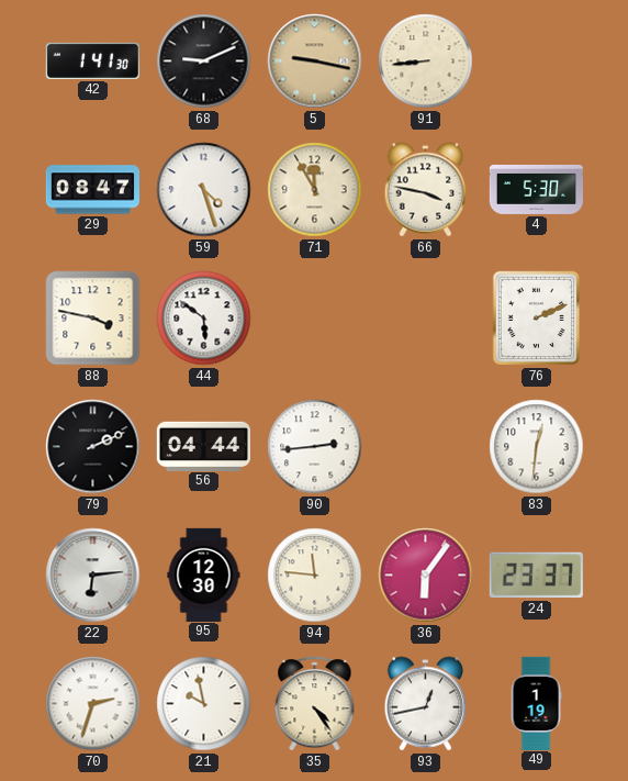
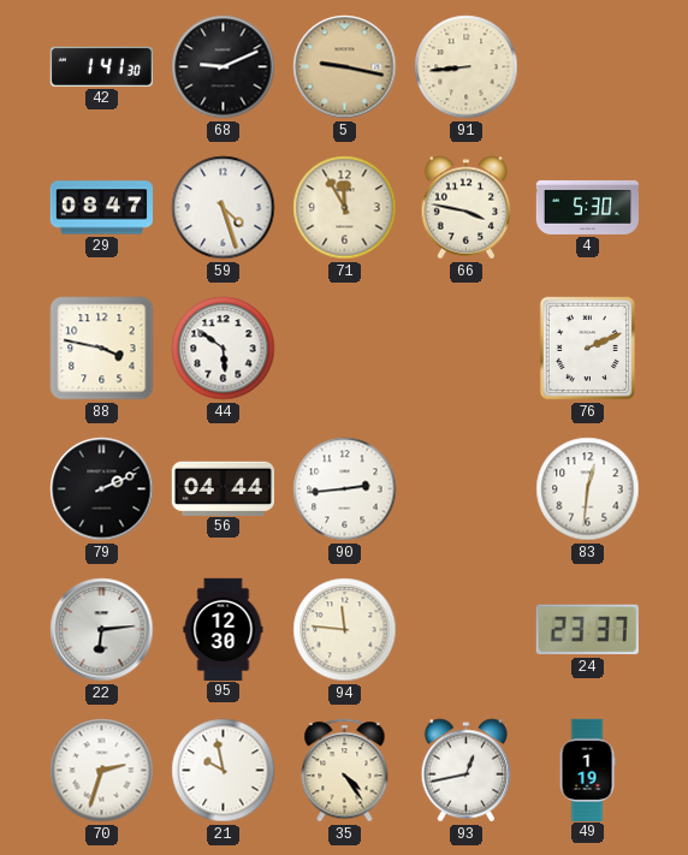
36: 6:06 -> none
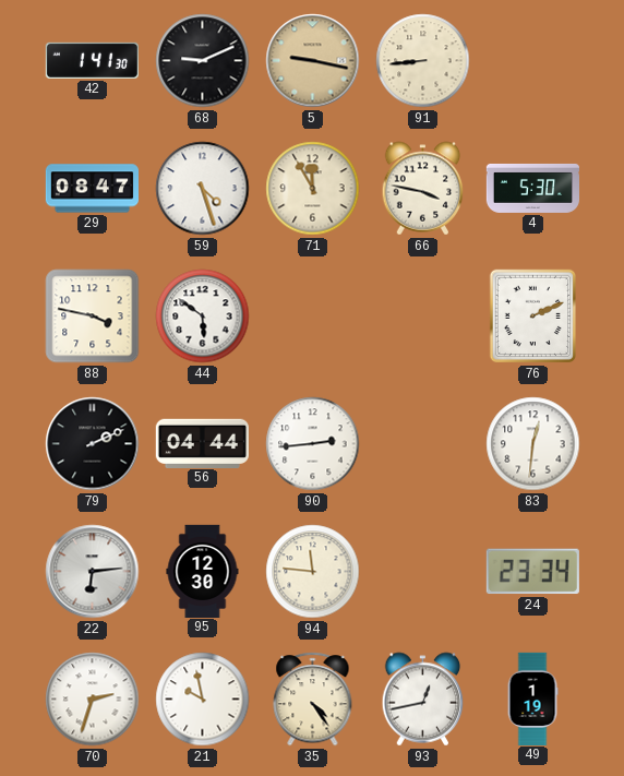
24: 23:37 -> 23:34
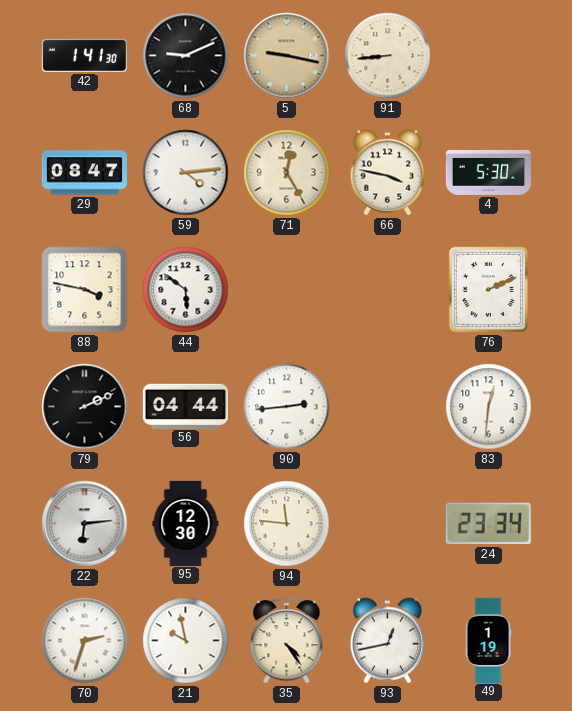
59: 4:27 -> 4:14
71: 11:55 -> 12:25
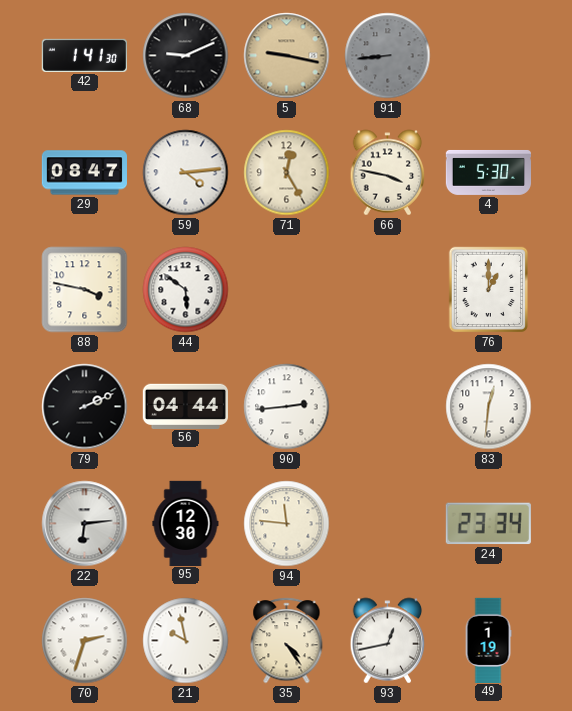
91 dial: cream -> grey
76: 2:11 -> 1:00
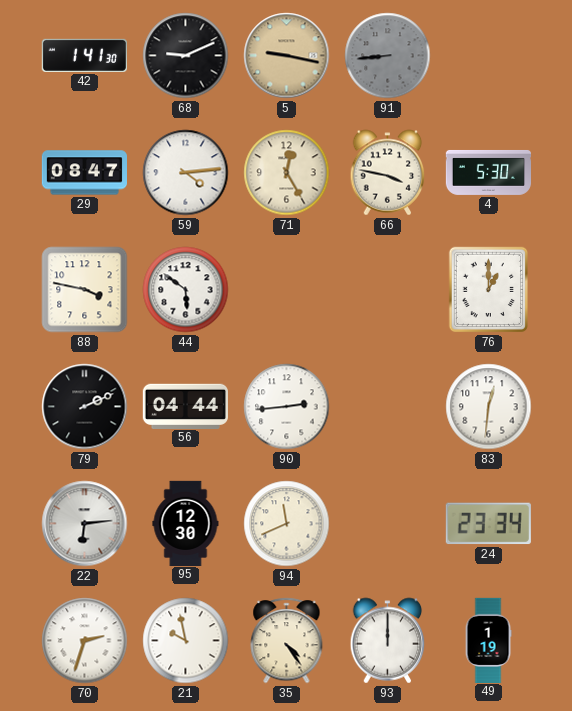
94: 11:46 -> 11:41
93: 12:43 -> 12:00
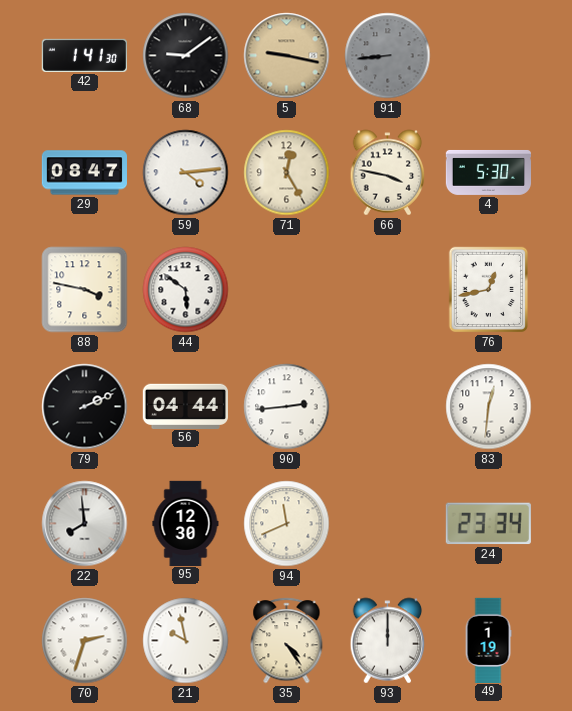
68: 9:11 -> 9:09
76: 1:00 -> 12:43
22: 6:14 -> 7:59
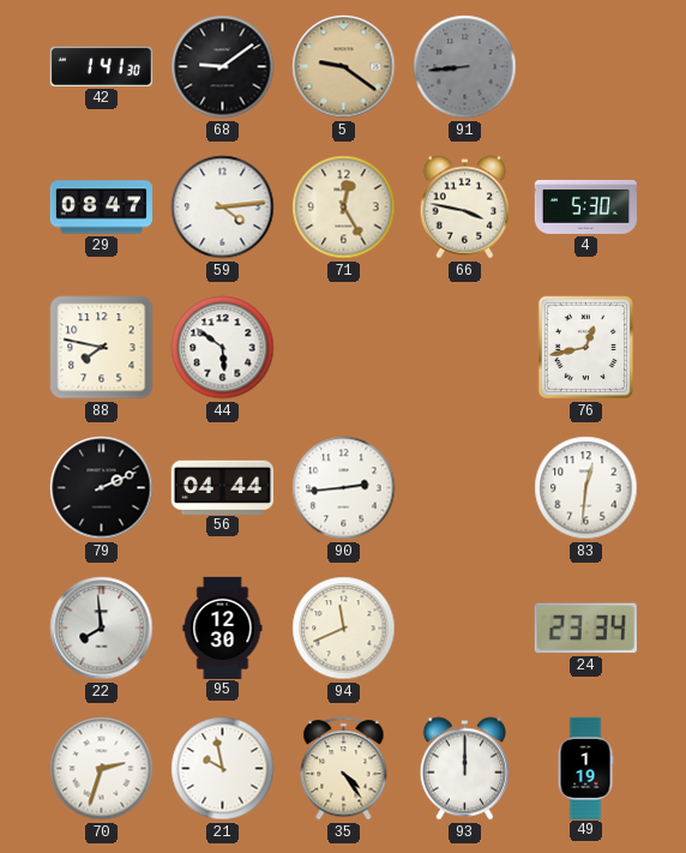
5: 9:17 -> 9:21
88: 3:47 -> 7:47
